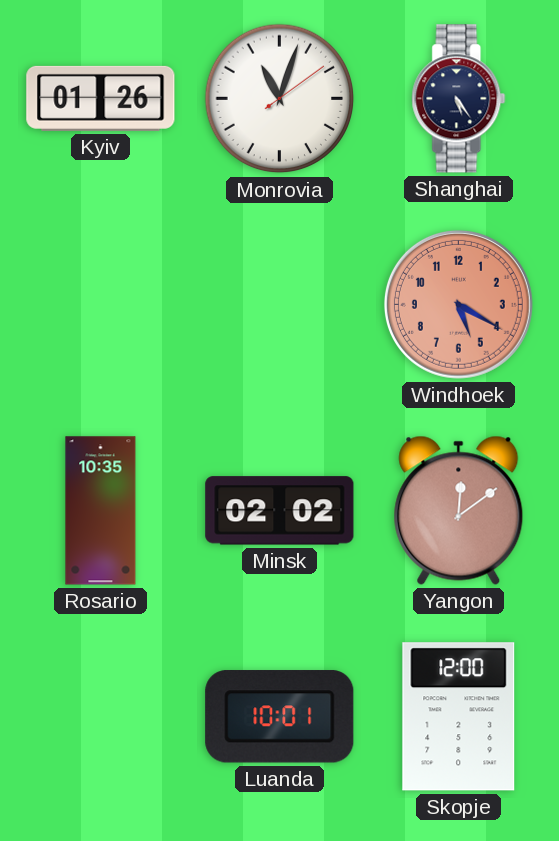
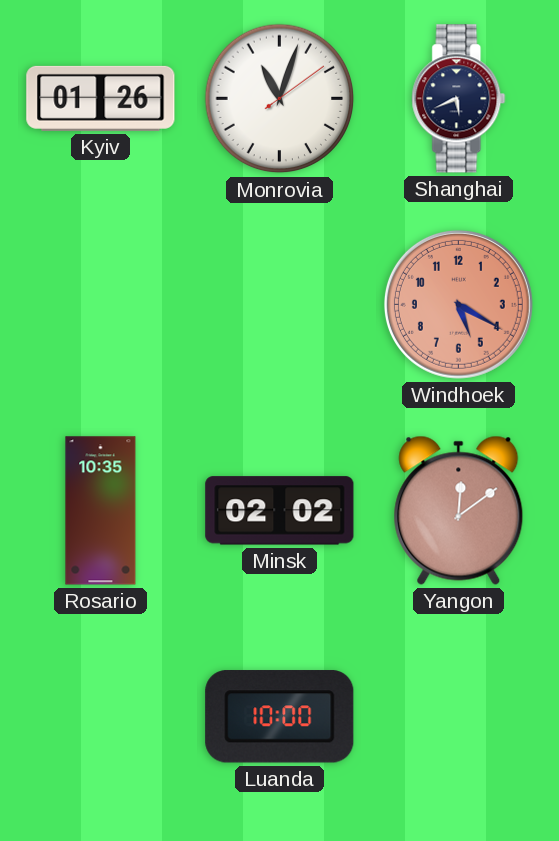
Shanghai: 5:24 -> 5:41
Luanda: 10:01 -> 10:00
Skopje: 12:00 -> none
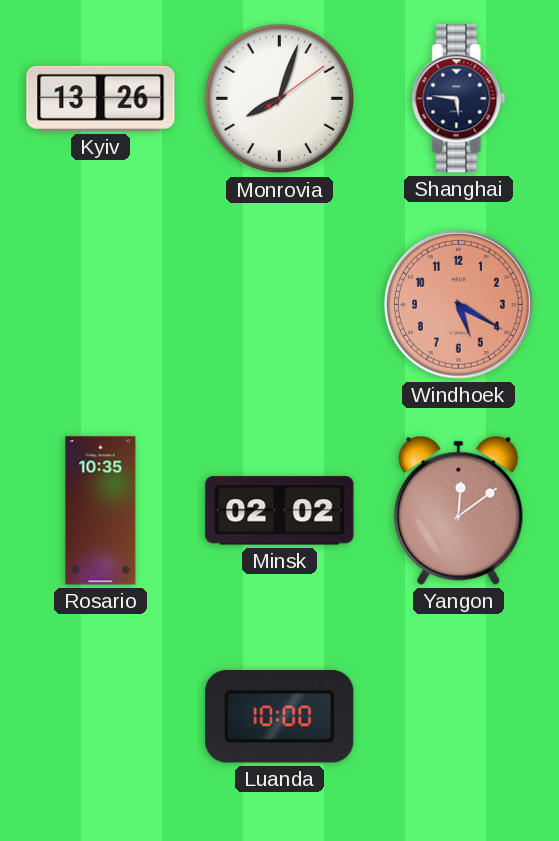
Kyiv: 01:26 -> 13:26
Monrovia: 11:03 -> 8:03
Shanghai: 5:41 -> 5:46
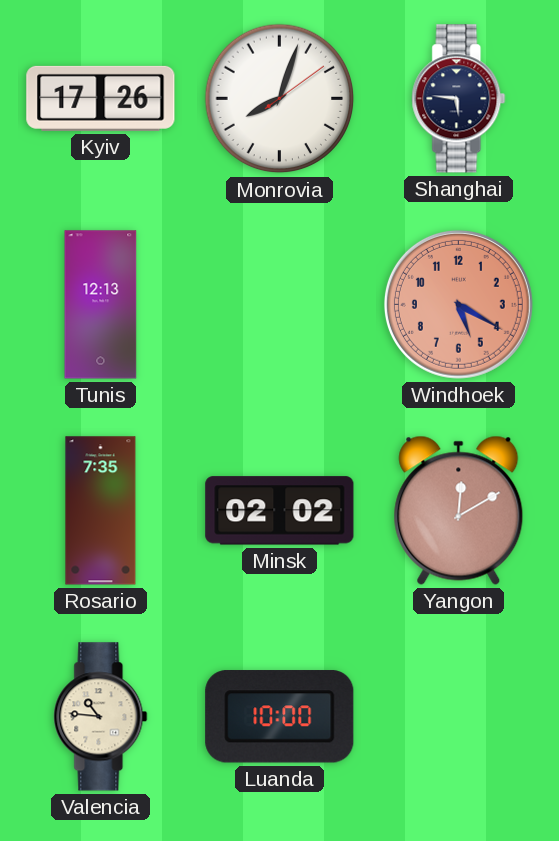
Kyiv: 13:26 -> 17:26
Tunis: none -> 12:13
Rosario: 10:35 -> 7:35
Yangon: 12:09 -> 12:10
Valencia: none -> 10:46
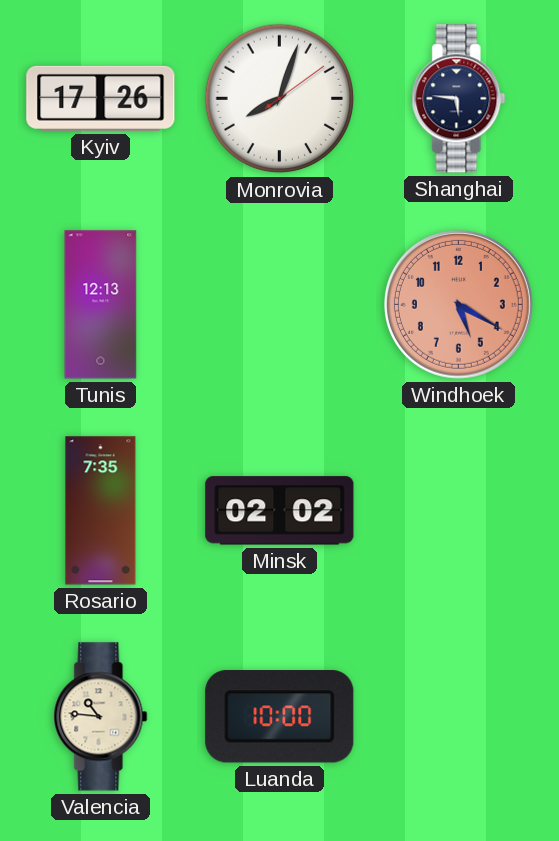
Yangon: 12:10 -> none
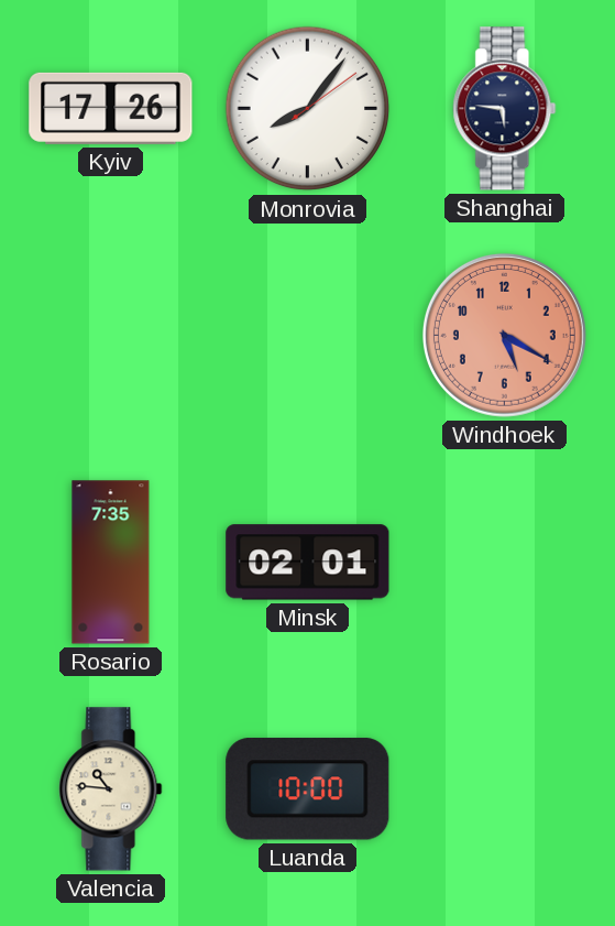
Monrovia: 8:03 -> 8:06
Tunis: 12:13 -> none
Minsk: 02:02 -> 02:01
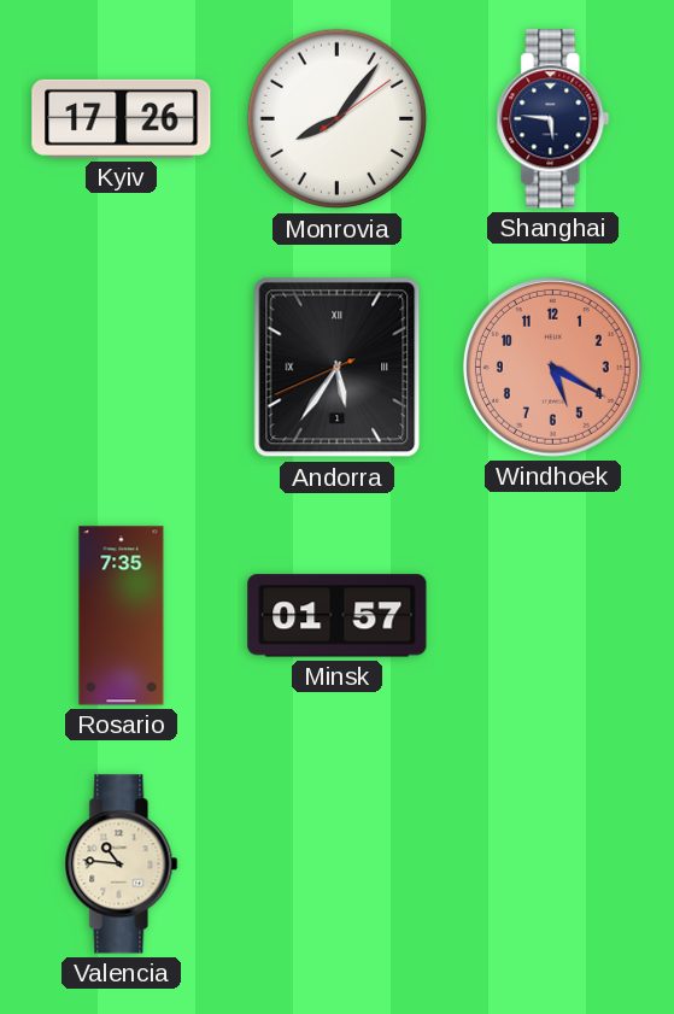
Andorra: none -> 5:35
Minsk: 02:01 -> 01:57
Luanda: 10:00 -> none
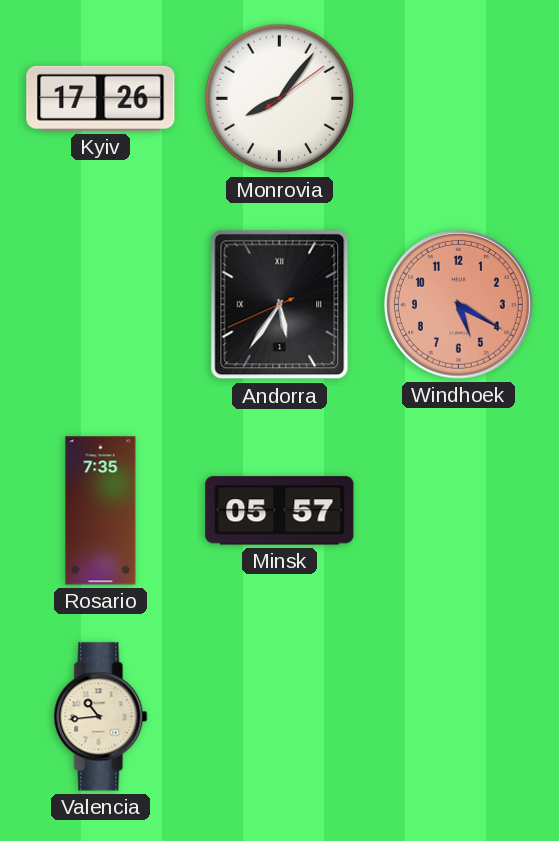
Shanghai: 5:46 -> none
Minsk: 01:57 -> 05:57
Valencia: 10:46 -> 10:44
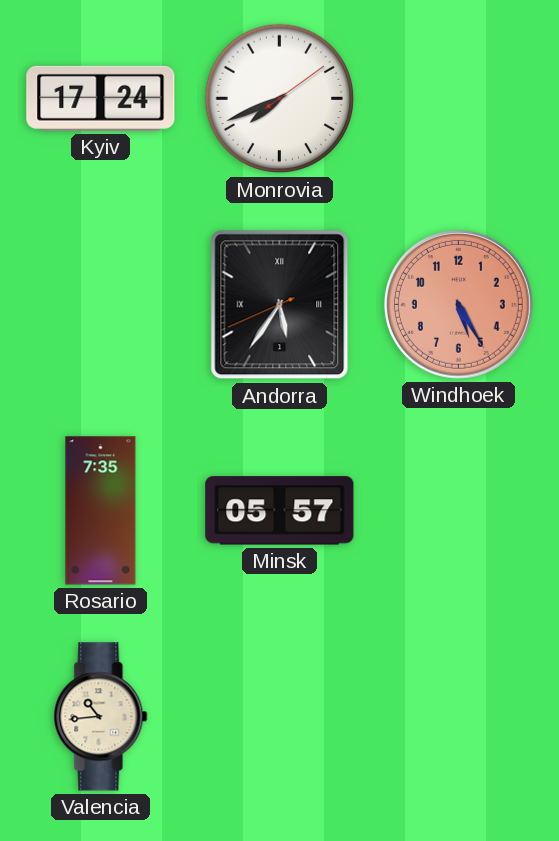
Kyiv: 17:26 -> 17:24
Monrovia: 8:06 -> 7:41
Windhoek: 5:20 -> 5:25
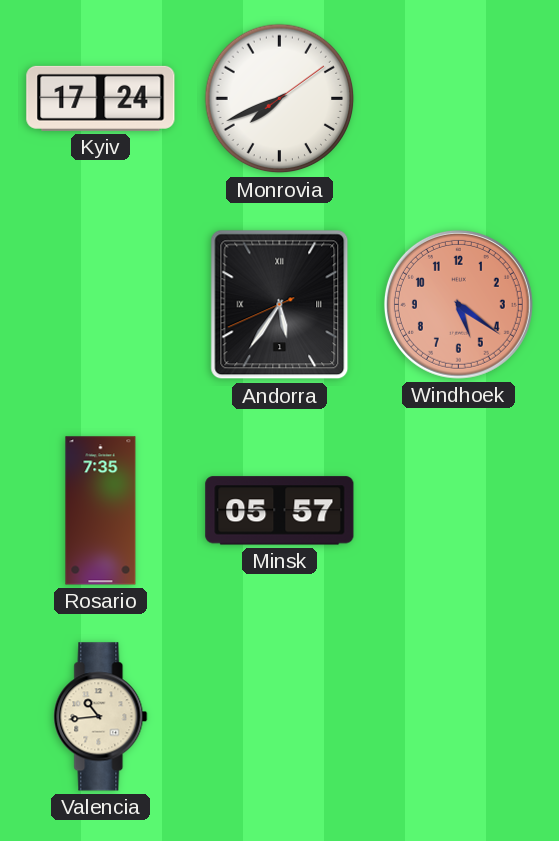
Windhoek: 5:25 -> 5:21
